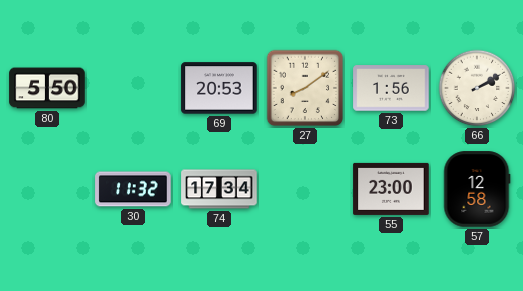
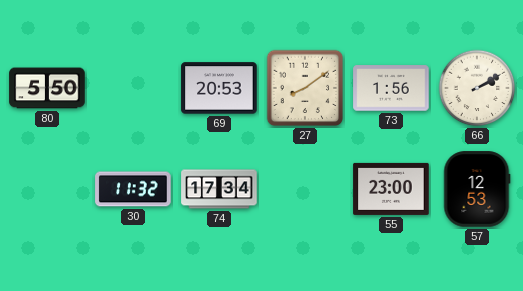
57: 12:58 -> 12:53
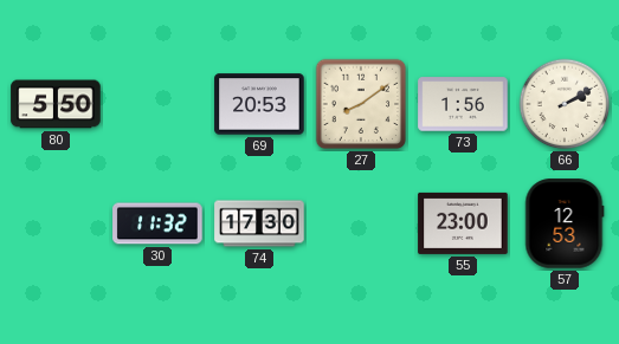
74: 17:34 -> 17:30
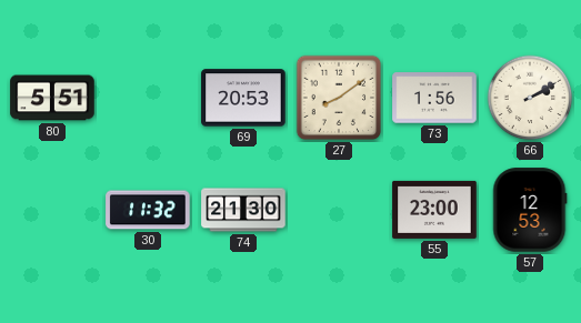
80: 5:50 -> 5:51
74: 17:30 -> 21:30
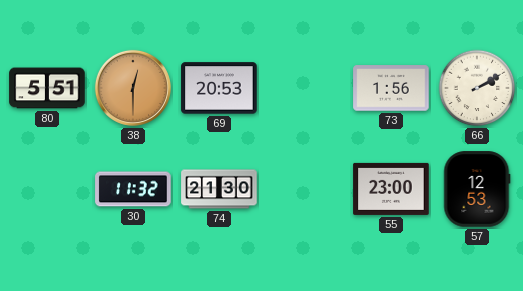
38: none -> 12:30
27: 8:09 -> none
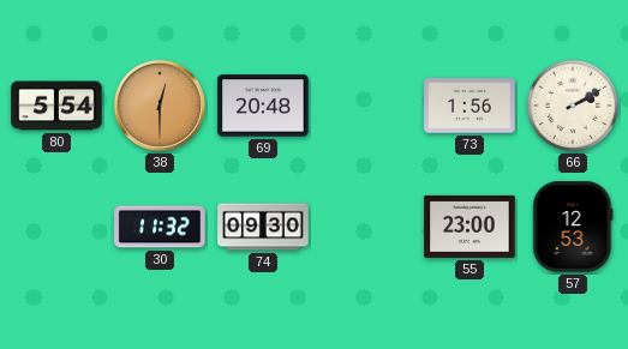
80: 5:51 -> 5:54
69: 20:53 -> 20:48
74: 21:30 -> 09:30
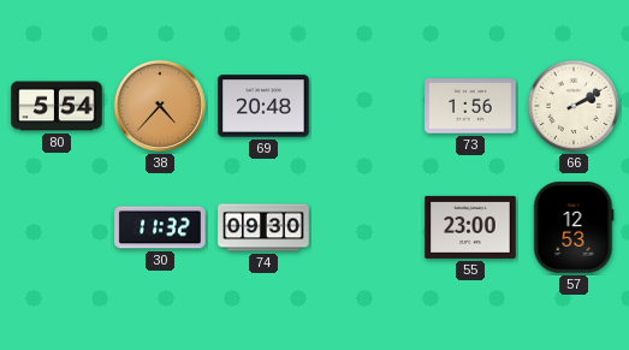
38: 12:30 -> 4:37
